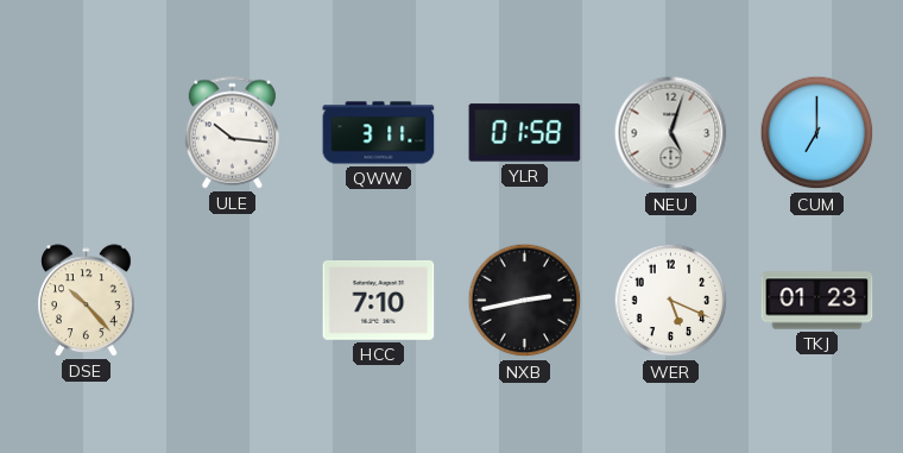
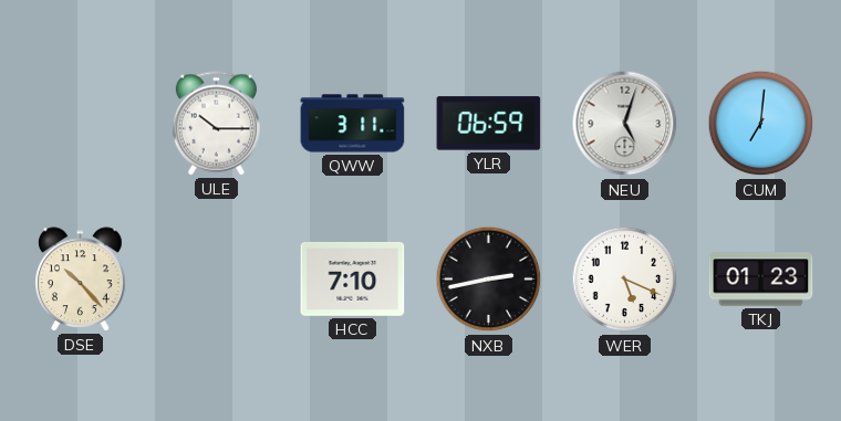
ULE: 10:16 -> 10:15
YLR: 01:58 -> 06:59
CUM: 7:00 -> 7:01
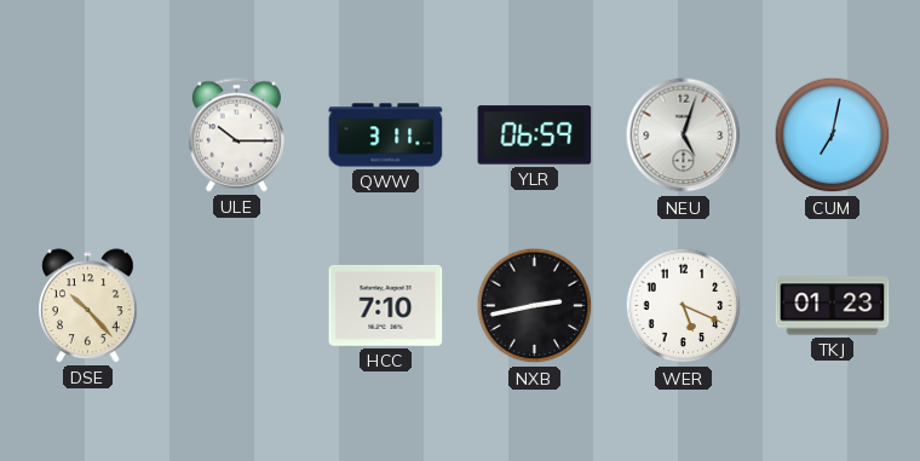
CUM: 7:01 -> 7:02
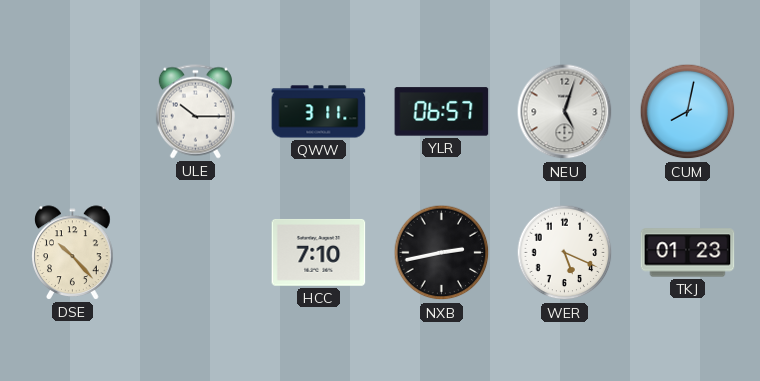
YLR: 06:59 -> 06:57
CUM: 7:02 -> 8:02
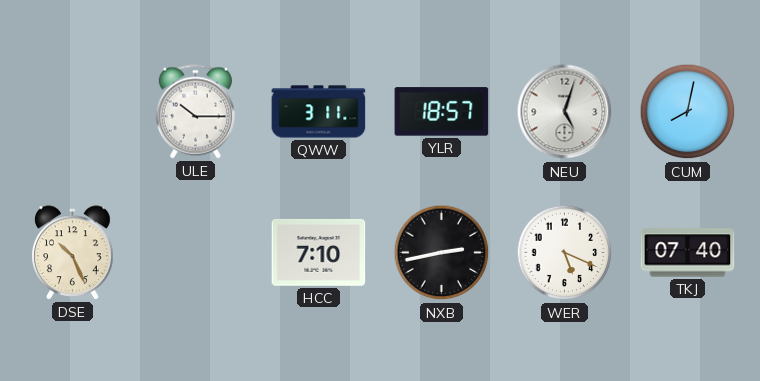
YLR: 06:57 -> 18:57
DSE: 10:23 -> 10:26
TKJ: 01:23 -> 07:40
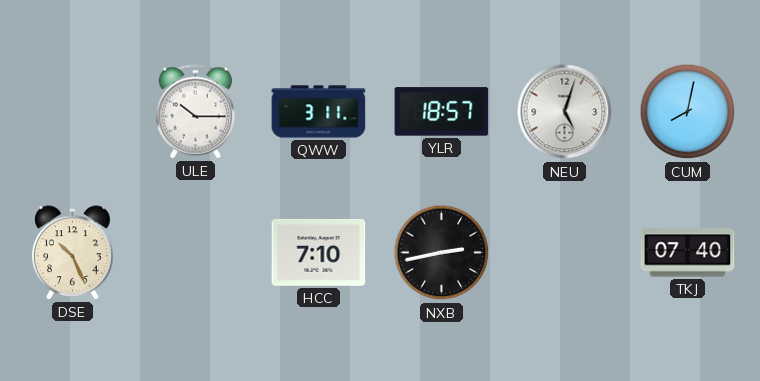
WER: 5:19 -> none
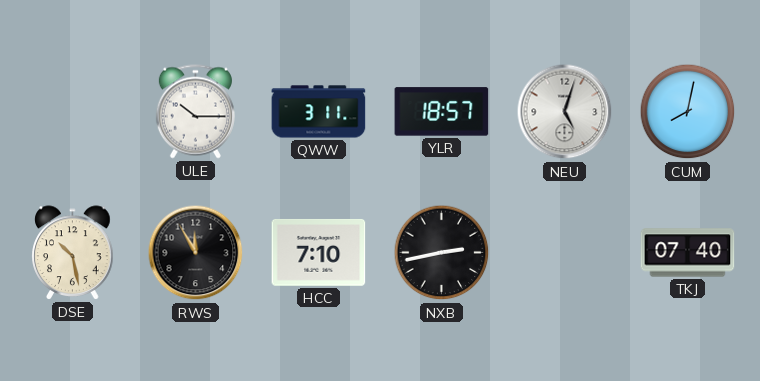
DSE: 10:26 -> 10:28
RWS: none -> 11:55
